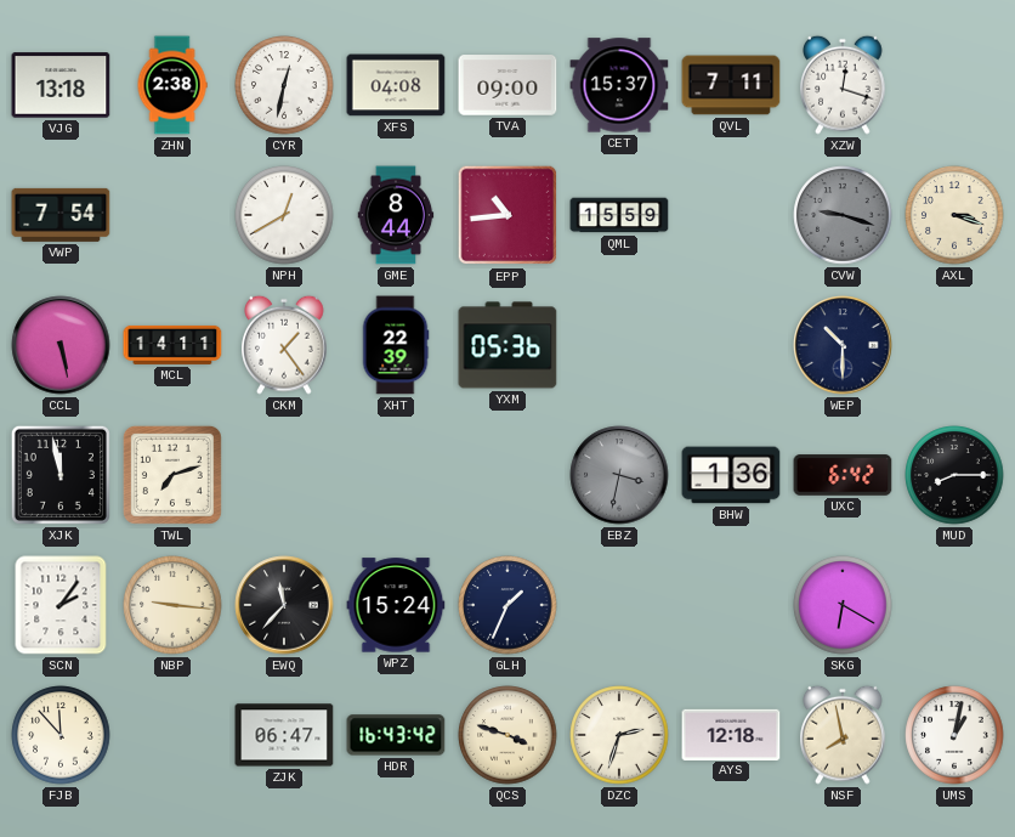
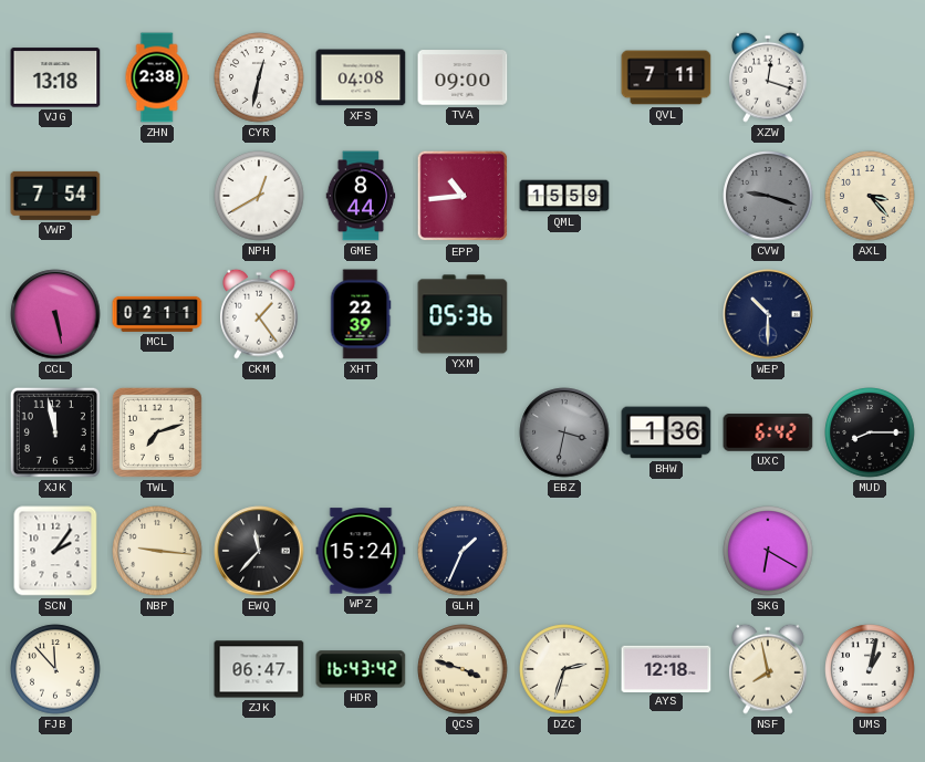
CET: 15:37 -> none
AXL: 3:18 -> 3:23
MCL: 14:11 -> 02:11
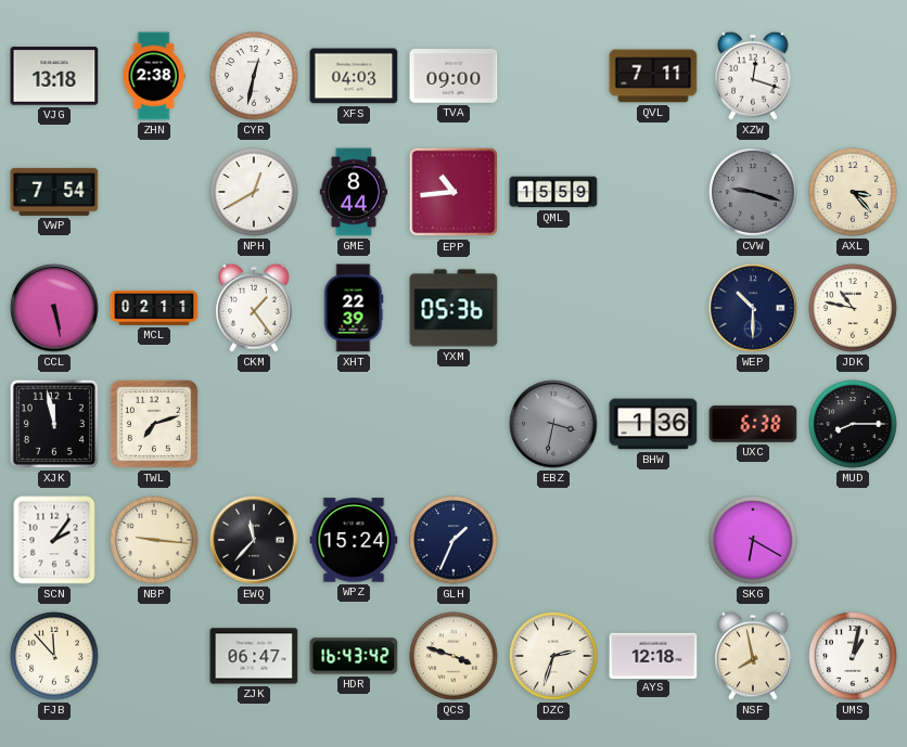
XFS: 04:08 -> 04:03
JDK: none -> 10:47
UXC: 6:42 -> 6:38
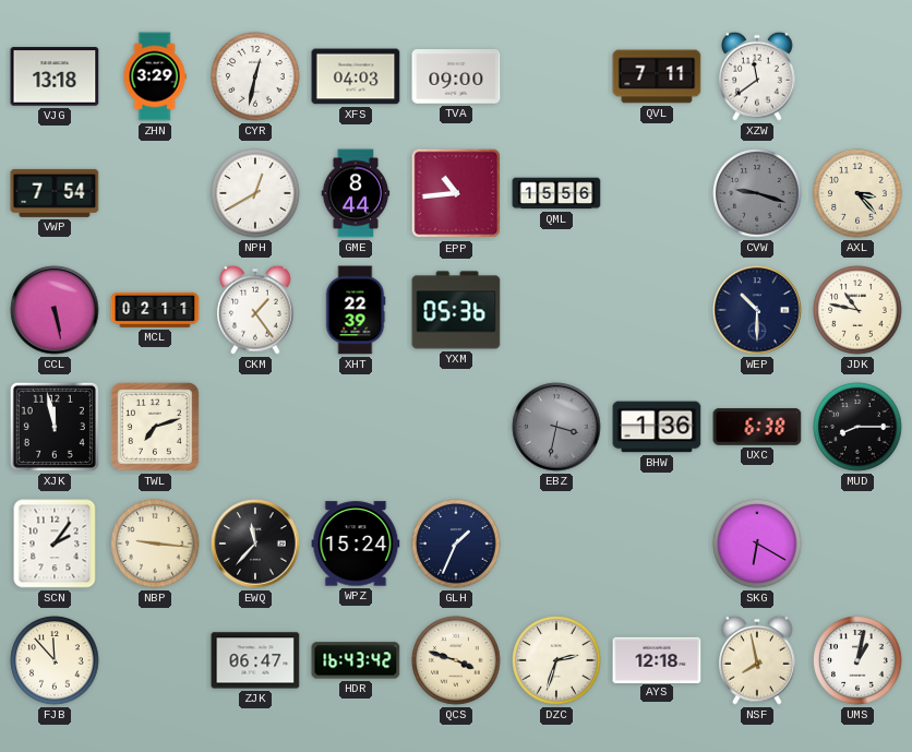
ZHN: 2:38 -> 3:29
XZW: 12:18 -> 11:39
QML: 15:59 -> 15:56
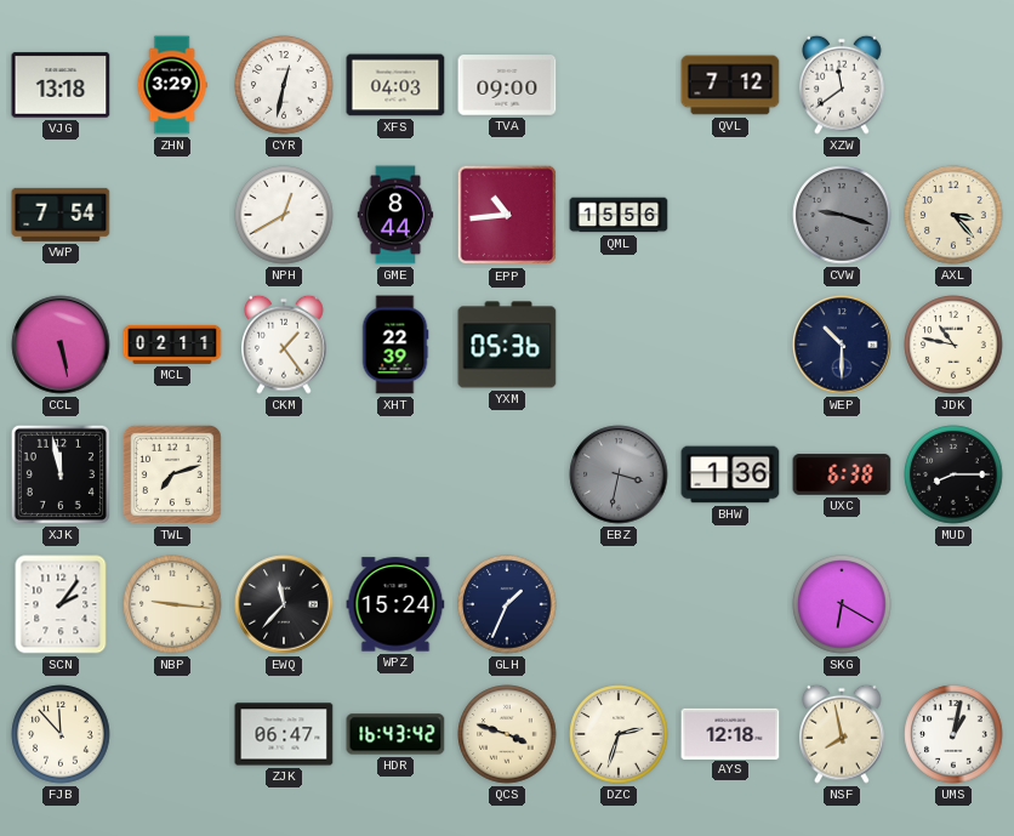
QVL: 7:11 -> 7:12
